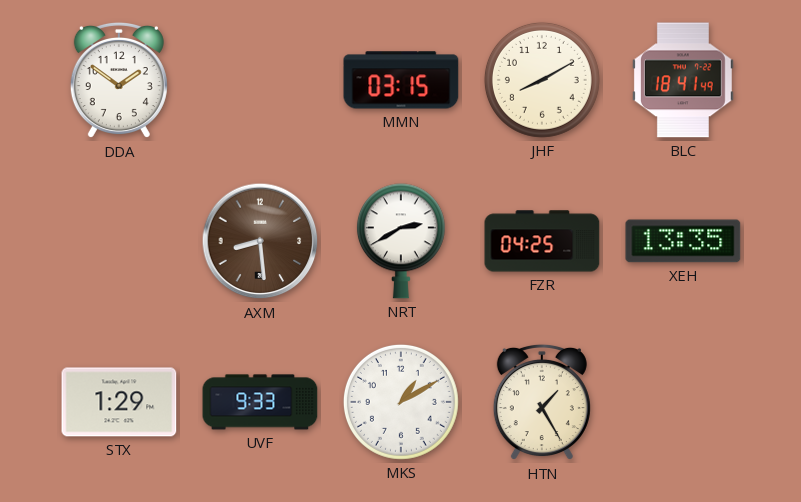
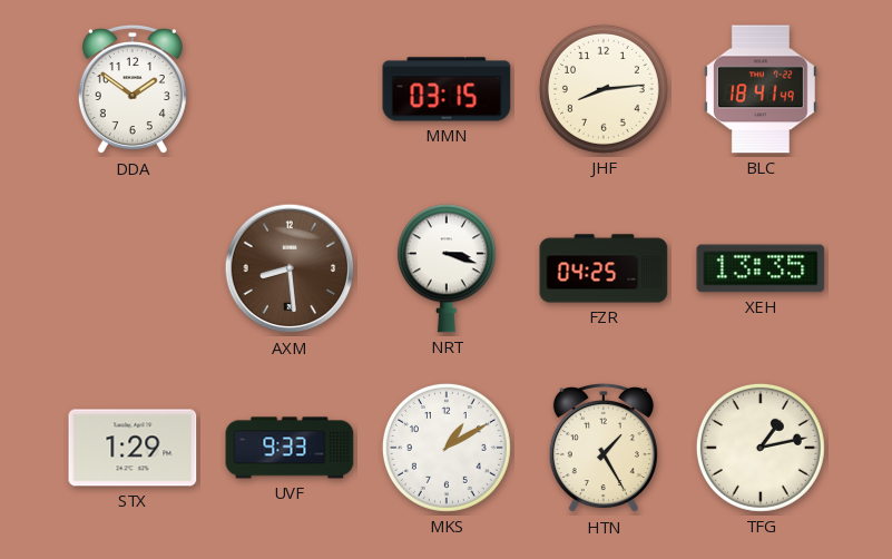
JHF: 8:10 -> 8:14
NRT: 2:40 -> 3:18
TFG: none -> 1:13
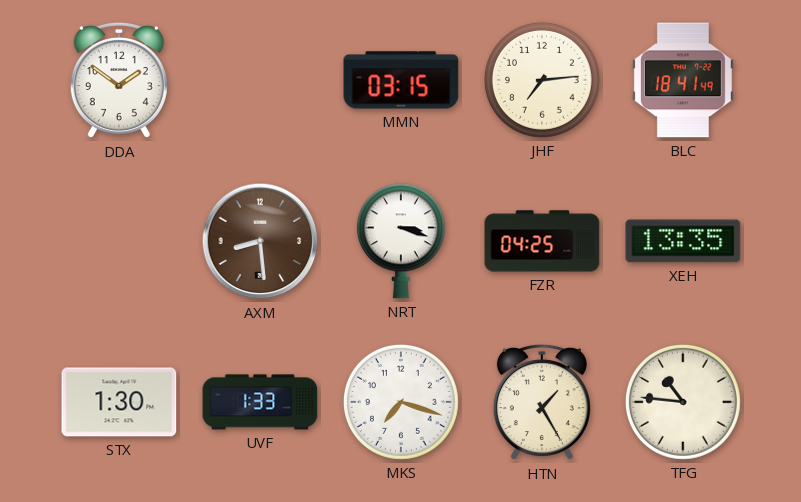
JHF: 8:14 -> 7:14
STX: 1:29 -> 1:30
UVF: 9:33 -> 1:33
MKS: 1:10 -> 7:18
TFG: 1:13 -> 10:46
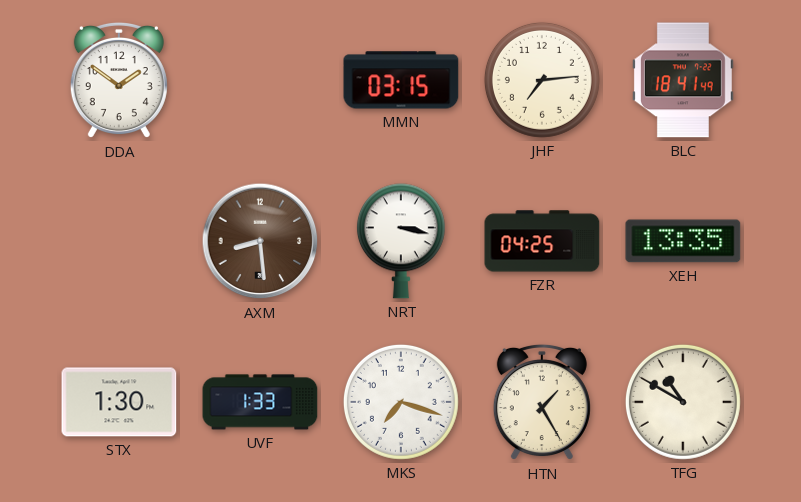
NRT: 3:18 -> 3:17
TFG: 10:46 -> 10:50
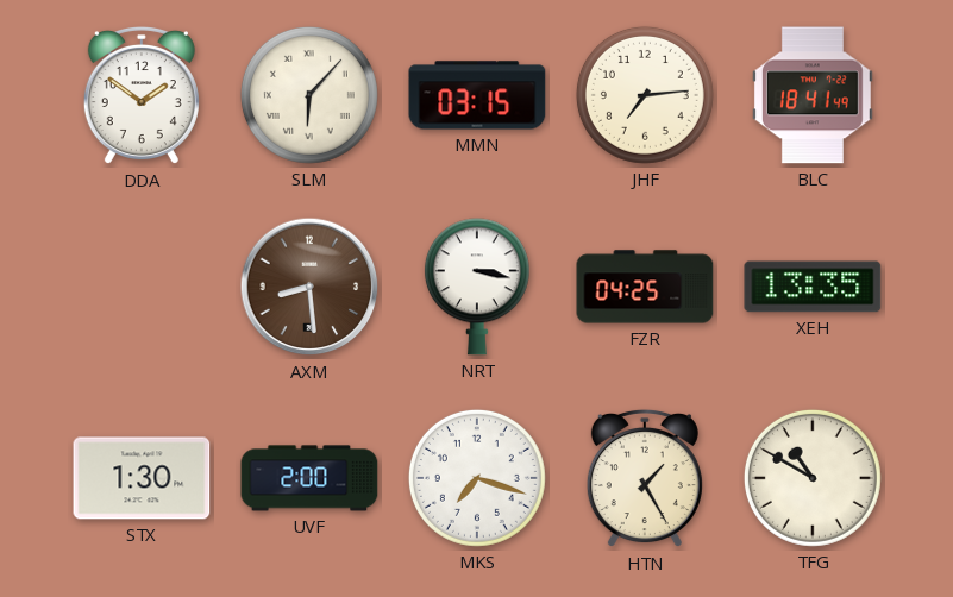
SLM: none -> 6:07
UVF: 1:33 -> 2:00
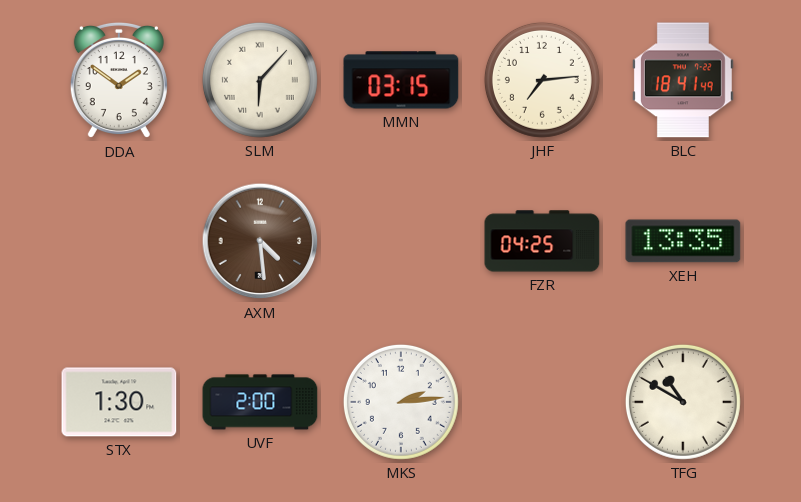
AXM: 8:29 -> 4:29
NRT: 3:17 -> none
MKS: 7:18 -> 2:14
HTN: 1:25 -> none
